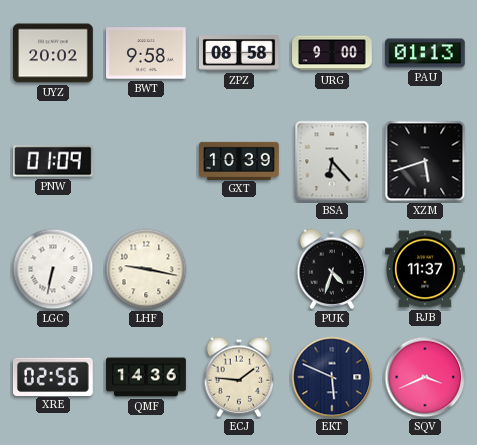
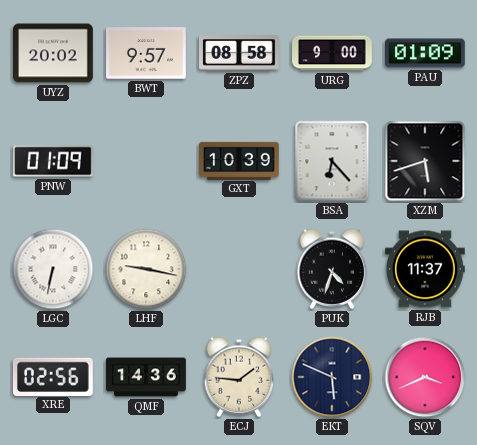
BWT: 9:58 -> 9:57
PAU: 01:13 -> 01:09
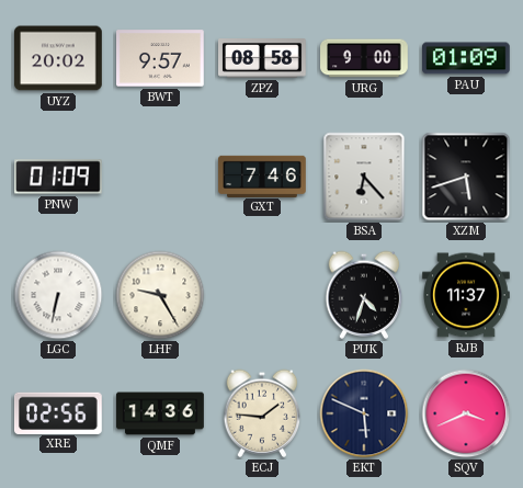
GXT: 10:39 -> 7:46
LHF: 9:17 -> 9:25
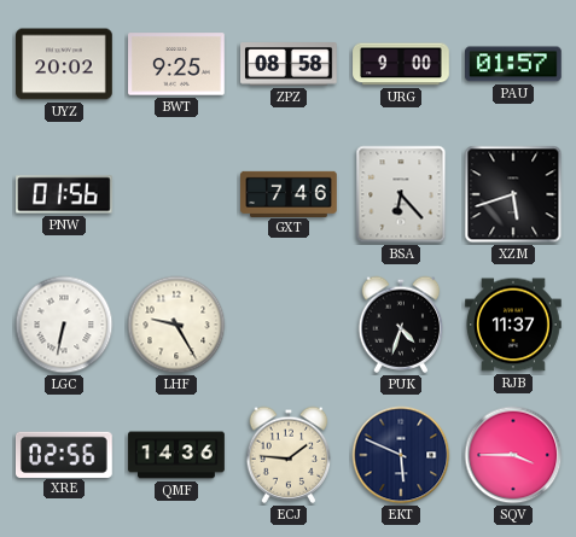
BWT: 9:57 -> 9:25
PAU: 01:09 -> 01:57
PNW: 01:09 -> 01:56
SQV: 3:41 -> 3:45
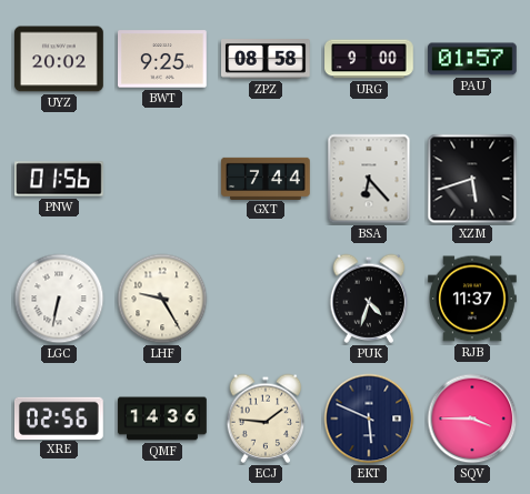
GXT: 7:46 -> 7:44
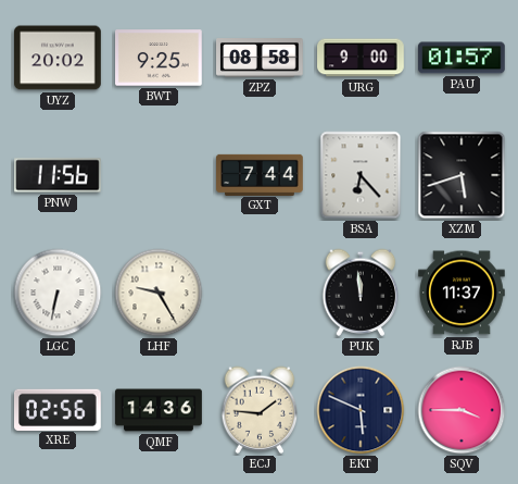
PNW: 01:56 -> 11:56
PUK: 4:33 -> 11:59
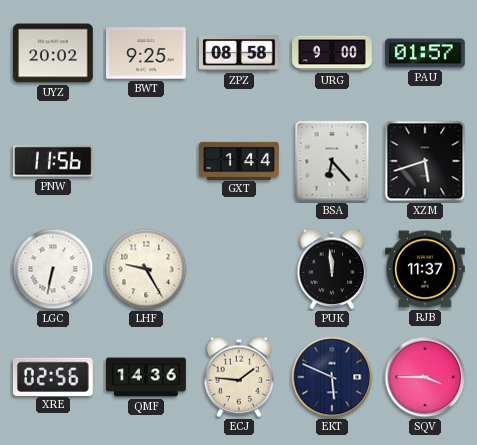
GXT: 7:44 -> 1:44
